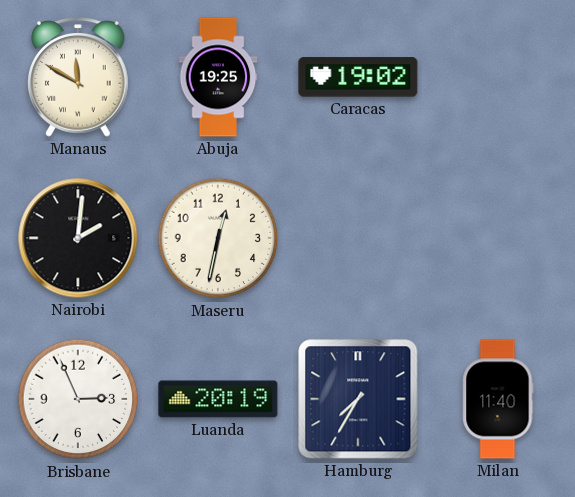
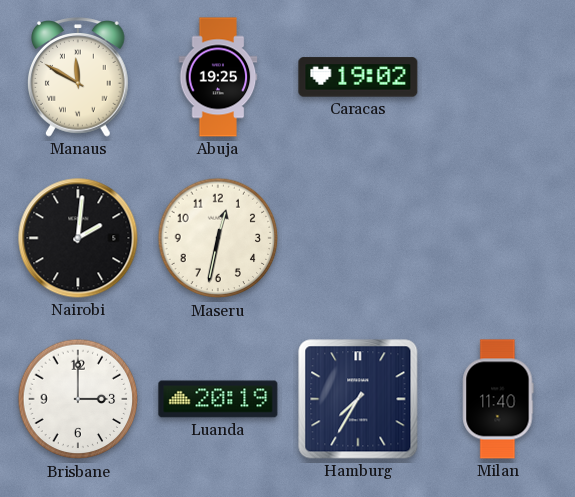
Brisbane: 2:56 -> 3:00
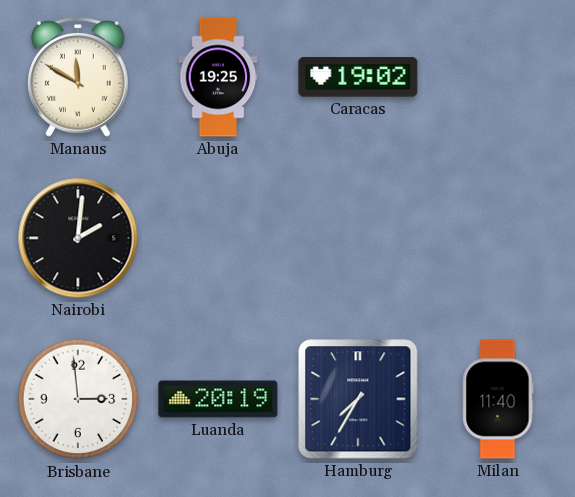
Maseru: 12:32 -> none
Brisbane: 3:00 -> 2:59
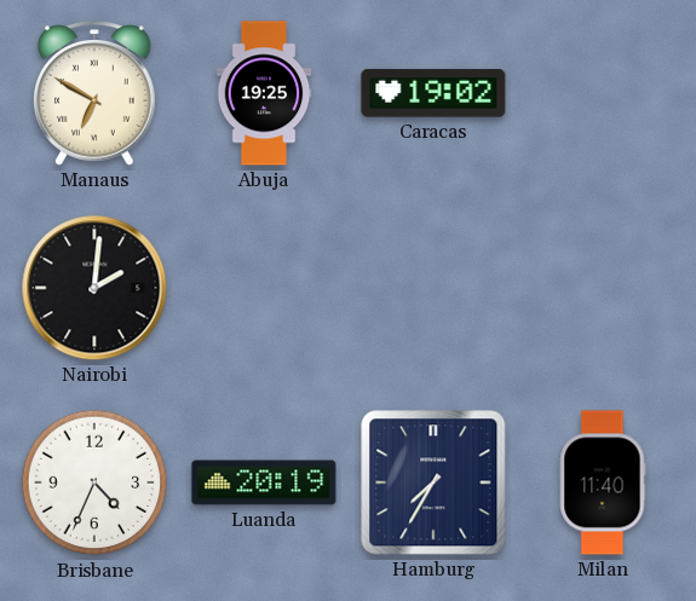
Manaus: 11:50 -> 6:50
Brisbane: 2:59 -> 4:34
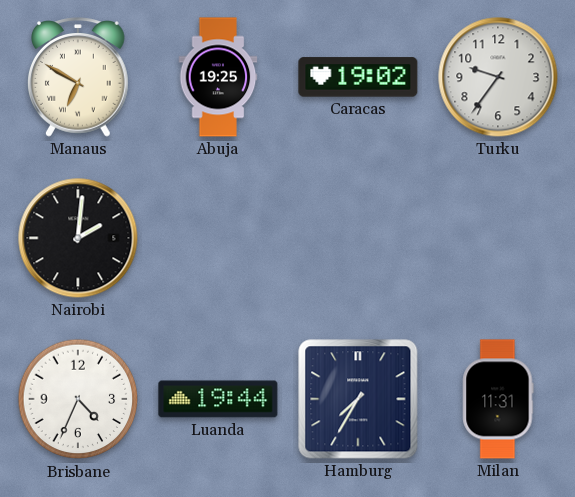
Turku: none -> 9:36
Luanda: 20:19 -> 19:44
Milan: 11:40 -> 11:31
